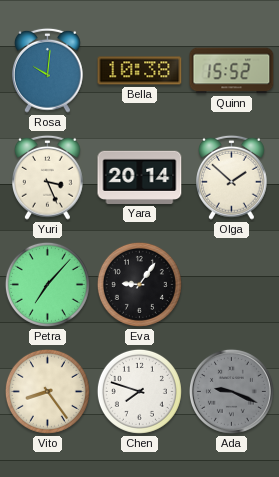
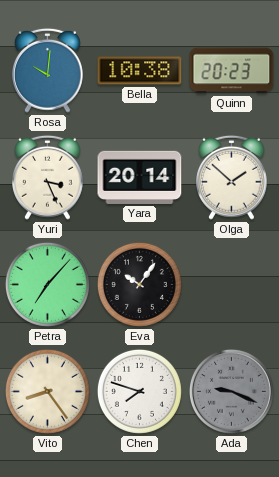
Quinn: 15:52 -> 20:23
Eva: 9:06 -> 10:06
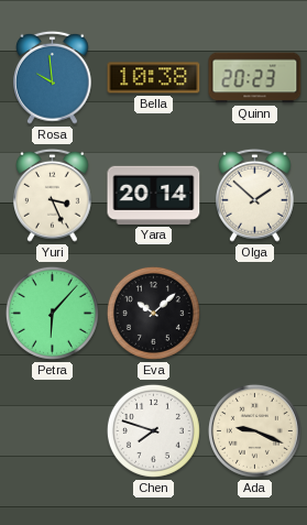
Rosa: 10:01 -> 9:59
Petra: 7:07 -> 6:07
Eva: 10:06 -> 10:08
Vito: 8:24 -> none
Ada dial: grey -> cream
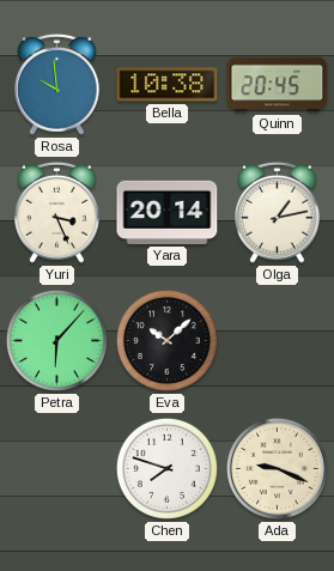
Quinn: 20:23 -> 20:45
Olga: 1:52 -> 1:13
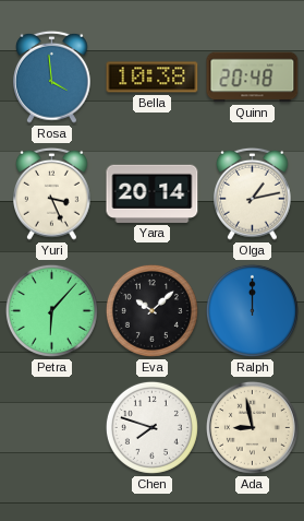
Rosa: 9:59 -> 3:59
Quinn: 20:45 -> 20:48
Ralph: none -> 12:00
Ada: 9:19 -> 8:58
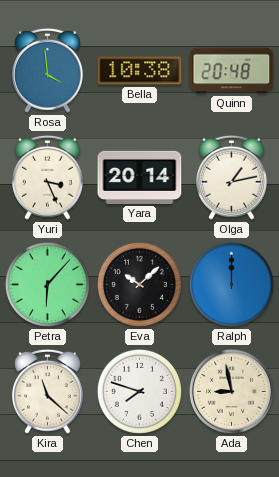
Kira: none -> 11:22
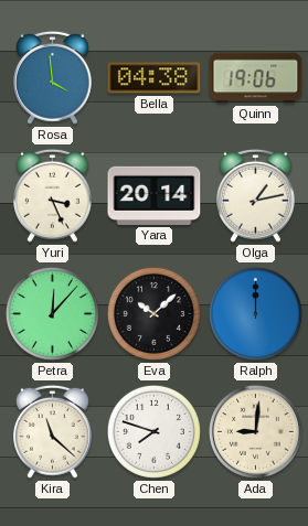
Bella: 10:38 -> 04:38
Quinn: 20:48 -> 19:06
Petra: 6:07 -> 12:07
Ada: 8:58 -> 9:01
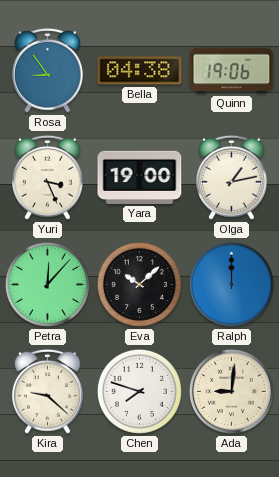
Rosa: 3:59 -> 8:54
Yara: 20:14 -> 19:00
Kira: 11:22 -> 9:22
